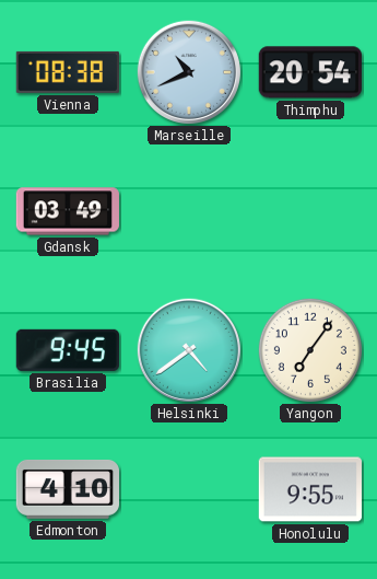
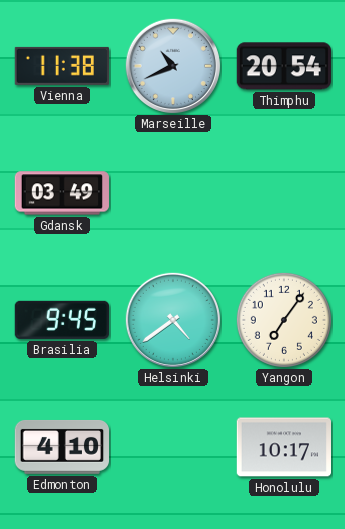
Vienna: 08:38 -> 11:38
Honolulu: 9:55 -> 10:17
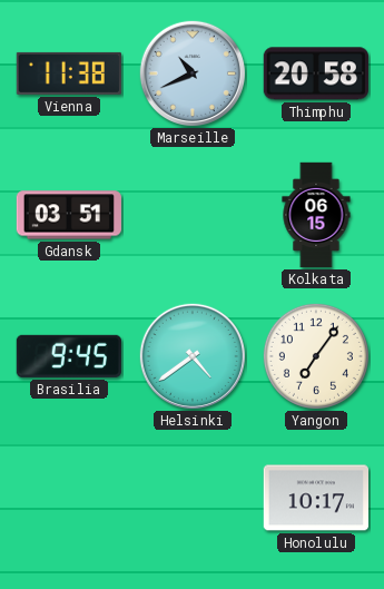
Thimphu: 20:54 -> 20:58
Gdansk: 03:49 -> 03:51
Kolkata: none -> 06:15
Edmonton: 4:10 -> none
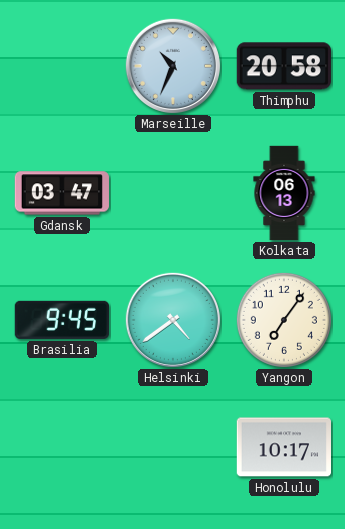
Vienna: 11:38 -> none
Marseille: 10:41 -> 10:34
Gdansk: 03:51 -> 03:47
Kolkata: 06:15 -> 06:13
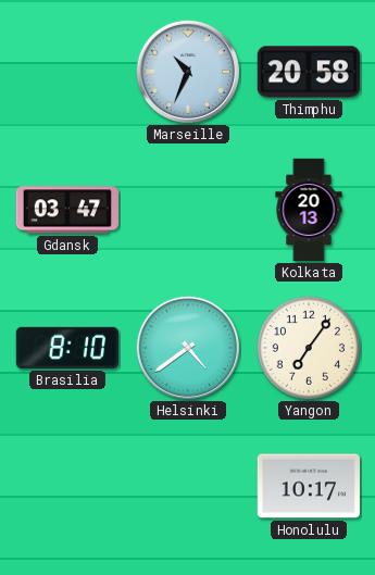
Kolkata: 06:13 -> 20:13
Brasilia: 9:45 -> 8:10
